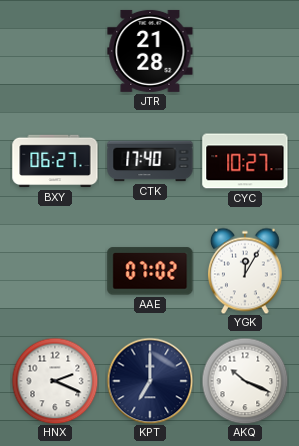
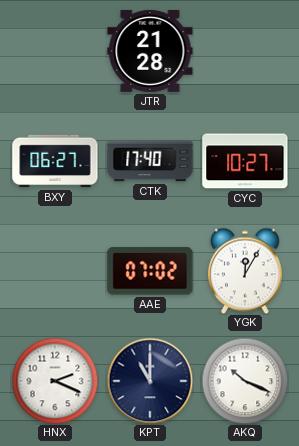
KPT: 7:00 -> 11:00
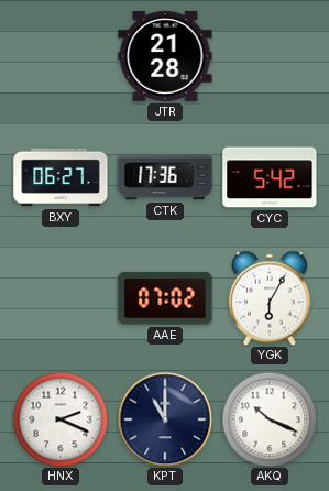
CTK: 17:40 -> 17:36
CYC: 10:27 -> 5:42
YGK: 12:05 -> 6:05
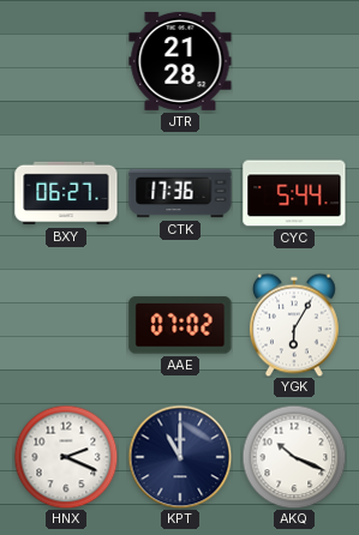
CYC: 5:42 -> 5:44
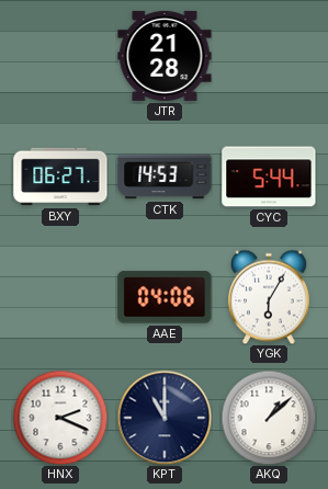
CTK: 17:36 -> 14:53
AAE: 07:02 -> 04:06
AKQ: 10:19 -> 1:08
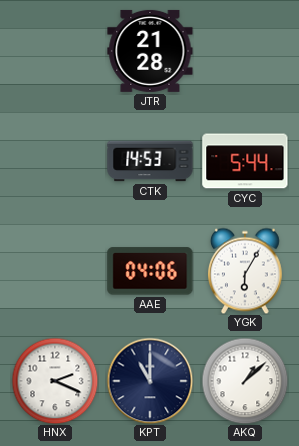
BXY: 06:27 -> none
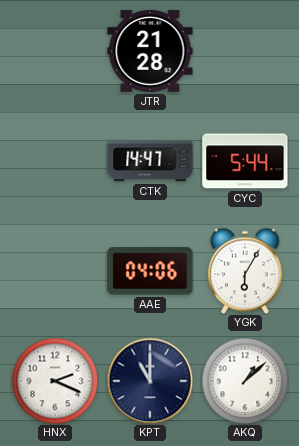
CTK: 14:53 -> 14:47
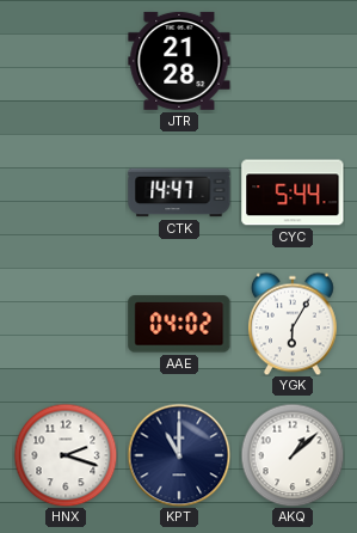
AAE: 04:06 -> 04:02
HNX: 2:19 -> 2:18
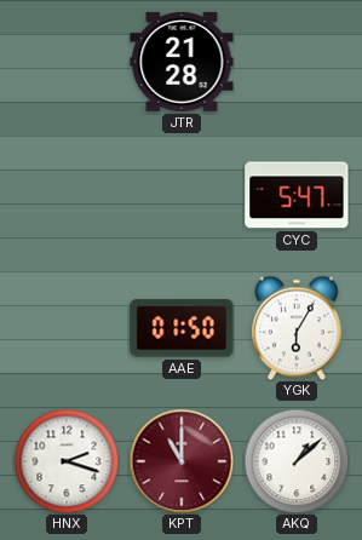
CTK: 14:47 -> none
CYC: 5:44 -> 5:47
AAE: 04:02 -> 01:50
KPT dial: navy -> burgundy
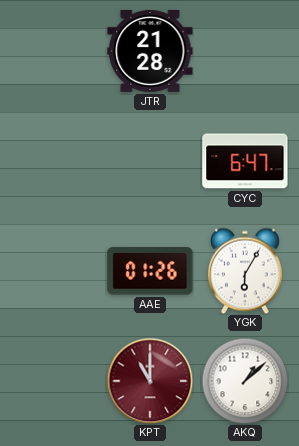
CYC: 5:47 -> 6:47
AAE: 01:50 -> 01:26
HNX: 2:18 -> none
